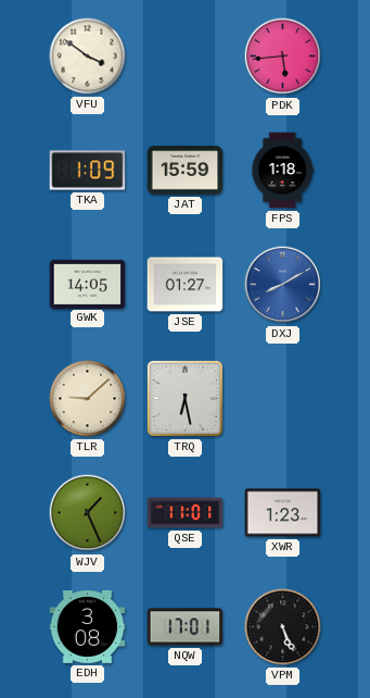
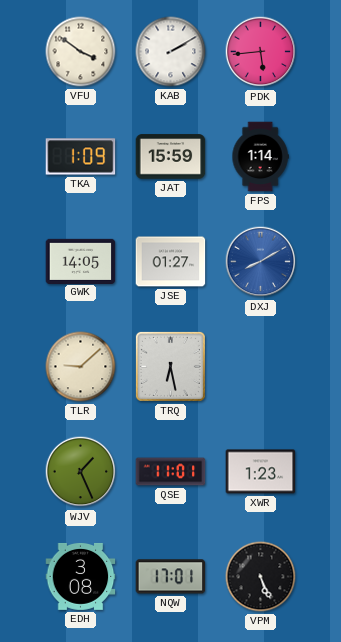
KAB: none -> 2:10
FPS: 1:18 -> 1:14
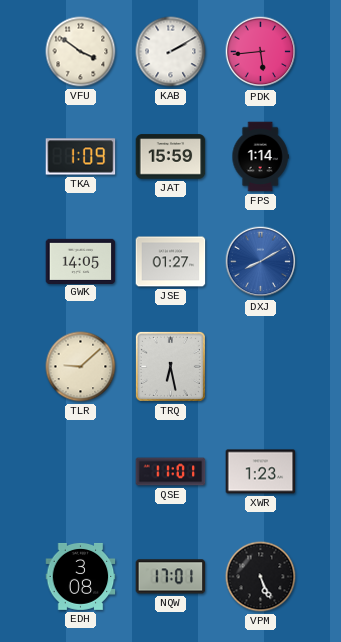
WJV: 1:26 -> none
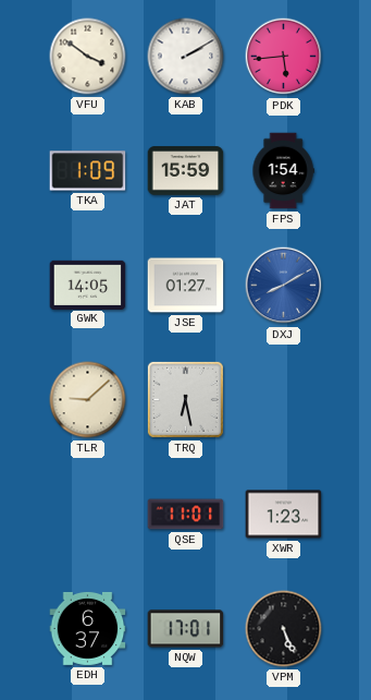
FPS: 1:14 -> 1:54
EDH: 3:08 -> 6:37
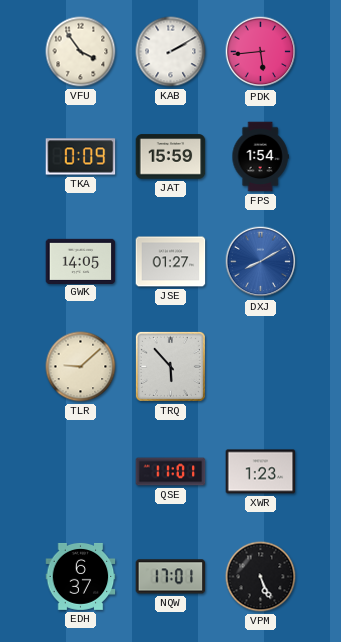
VFU: 3:51 -> 3:54
TKA: 1:09 -> 0:09
TRQ: 6:28 -> 5:53
